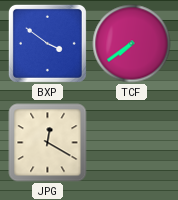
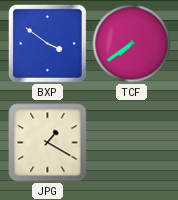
JPG: 12:20 -> 1:20
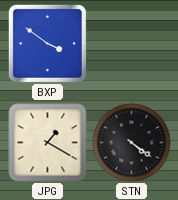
TCF: 7:39 -> none
STN: none -> 4:21
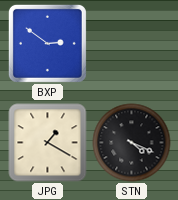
BXP: 3:51 -> 2:51
STN: 4:21 -> 4:19
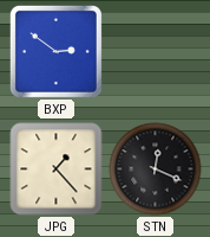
JPG: 1:20 -> 1:23
STN: 4:19 -> 12:19
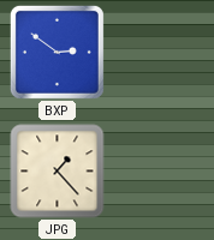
STN: 12:19 -> none
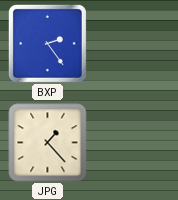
BXP: 2:51 -> 2:24
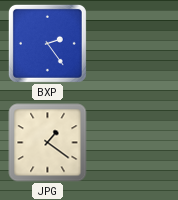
JPG: 1:23 -> 1:21
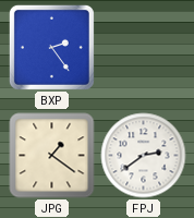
FPJ: none -> 2:39
